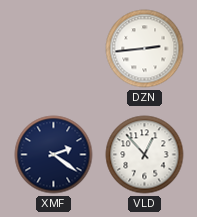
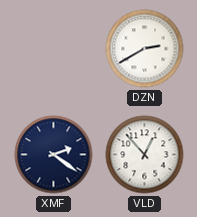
DZN: 2:44 -> 2:40
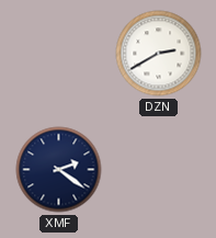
VLD: 12:53 -> none
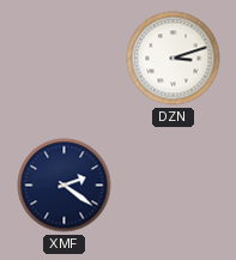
DZN: 2:40 -> 3:12
